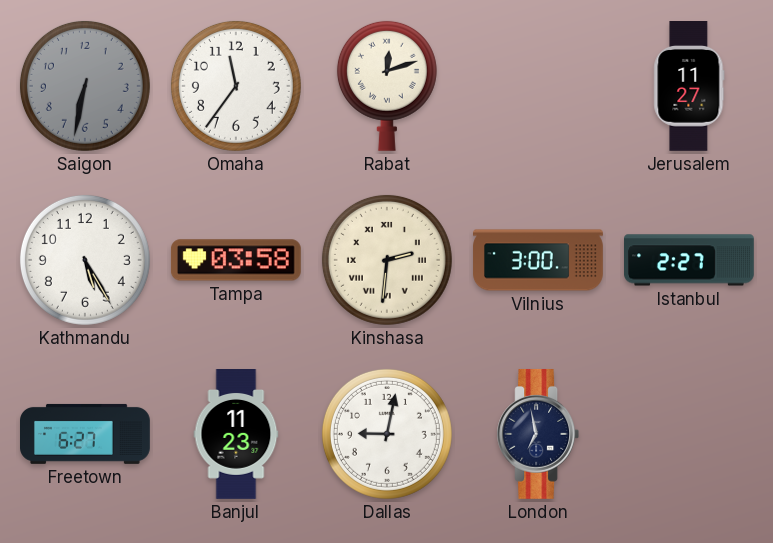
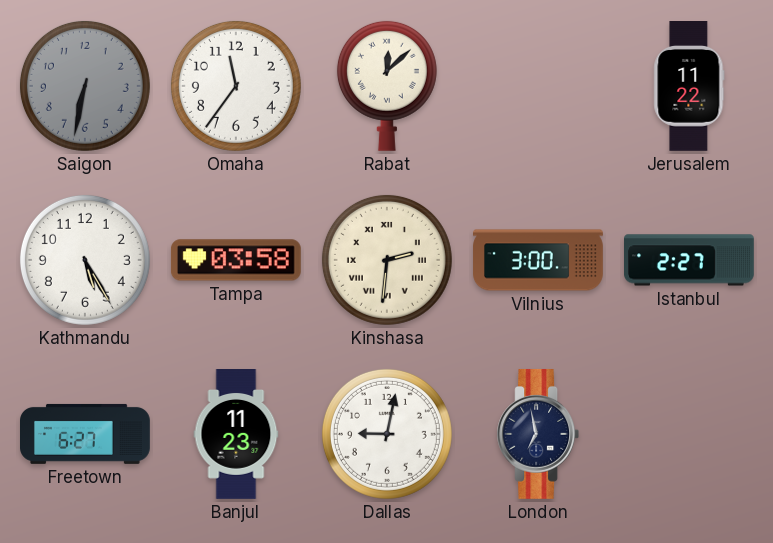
Rabat: 12:12 -> 12:08
Jerusalem: 11:27 -> 11:22
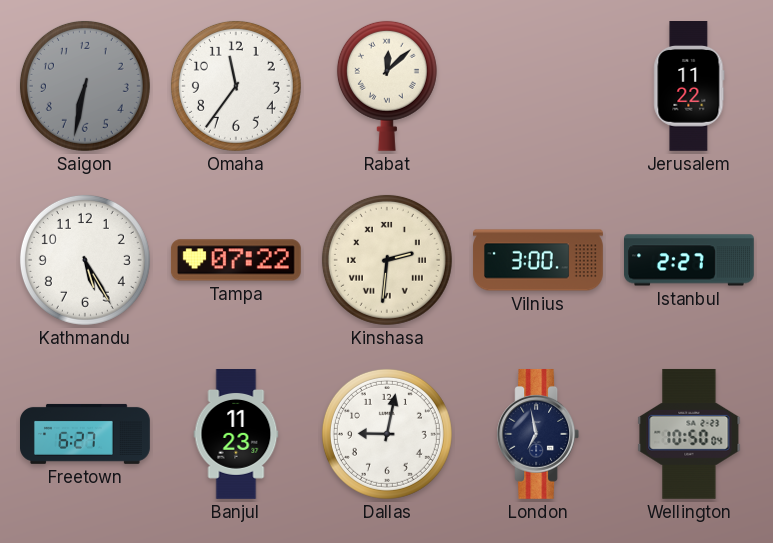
Tampa: 03:58 -> 07:22
Wellington: none -> 10:50
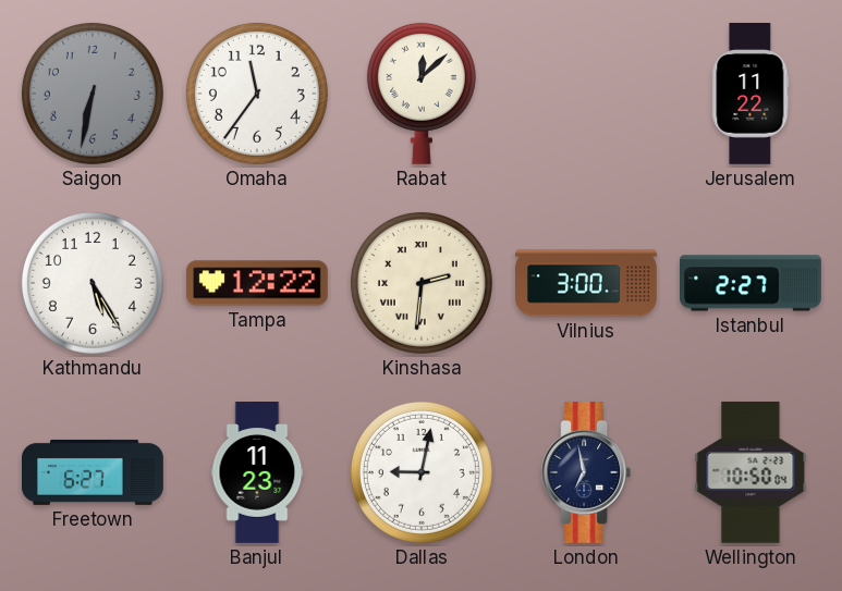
Tampa: 07:22 -> 12:22
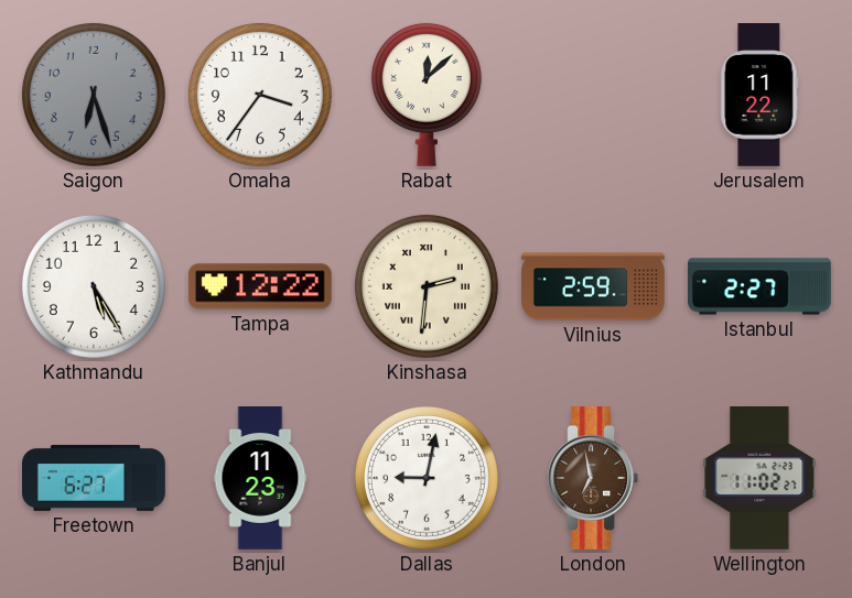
Saigon: 6:32 -> 6:27
Omaha: 11:36 -> 3:36
Vilnius: 3:00 -> 2:59
London dial: navy -> brown
Wellington: 10:50 -> 11:02
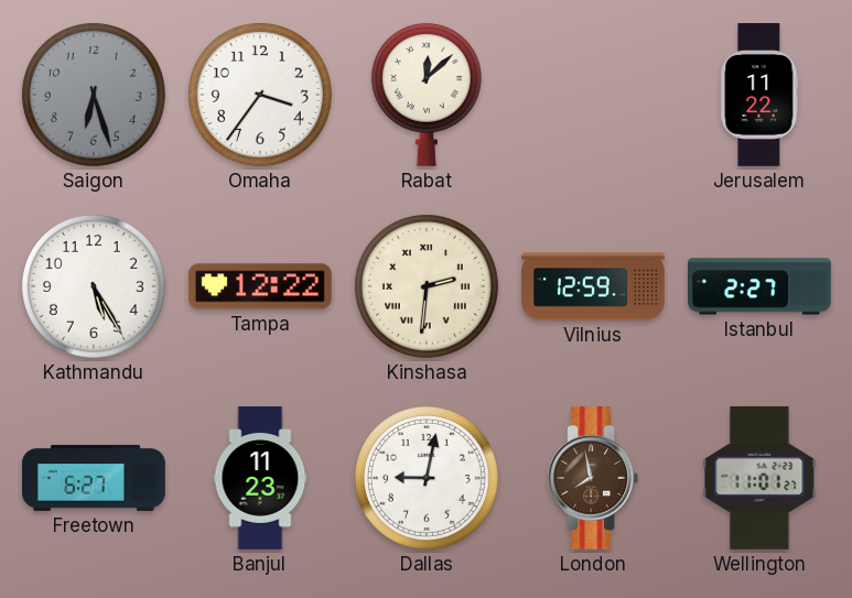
Vilnius: 2:59 -> 12:59
London: 6:58 -> 7:58
Wellington: 11:02 -> 11:01
